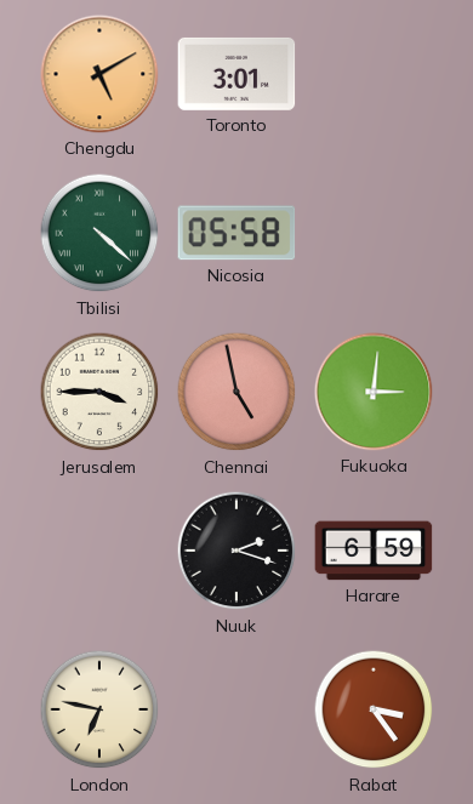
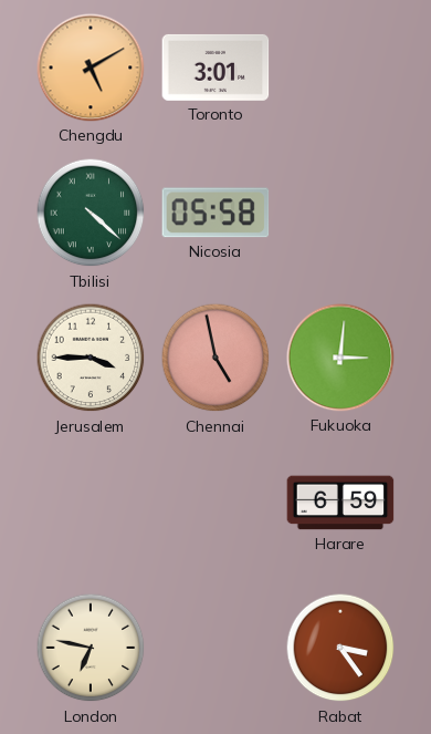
Nuuk: 2:18 -> none
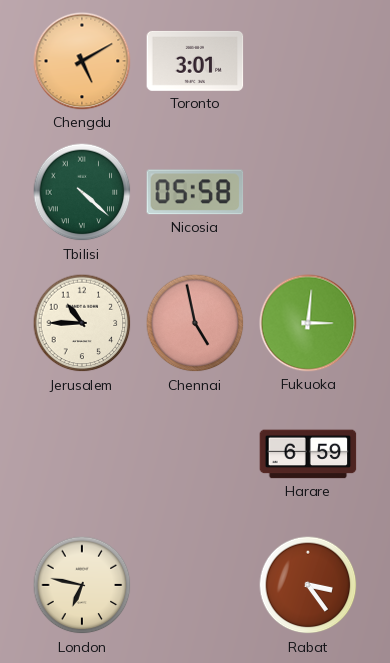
Jerusalem: 3:45 -> 10:45
